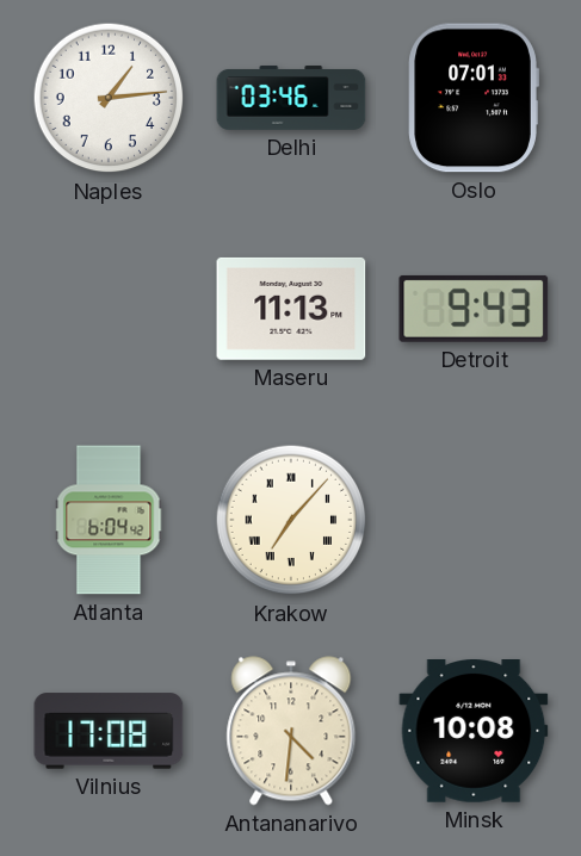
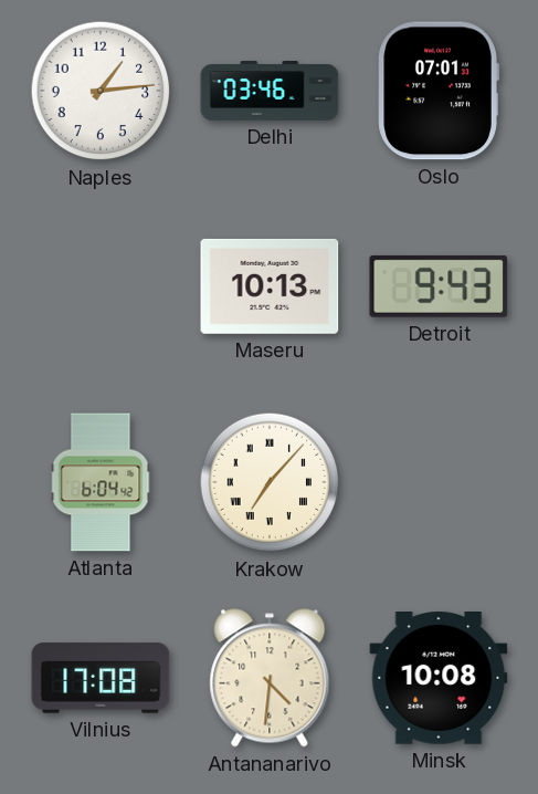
Maseru: 11:13 -> 10:13
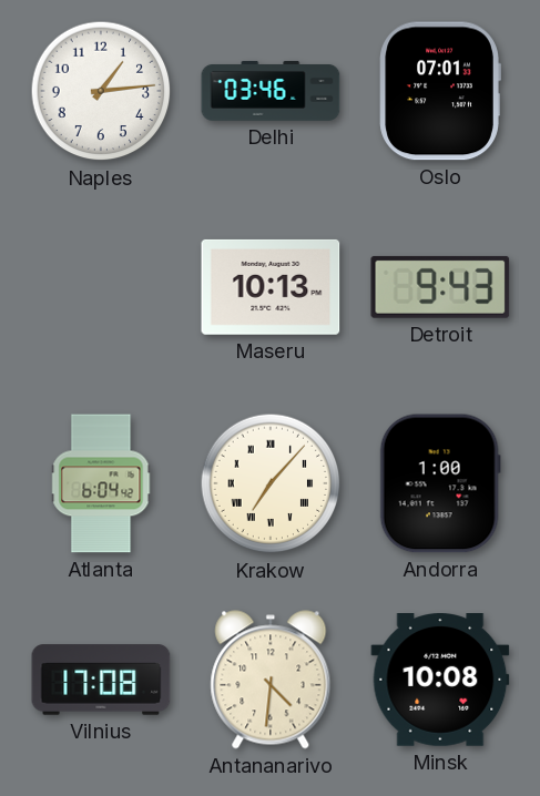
Andorra: none -> 1:00
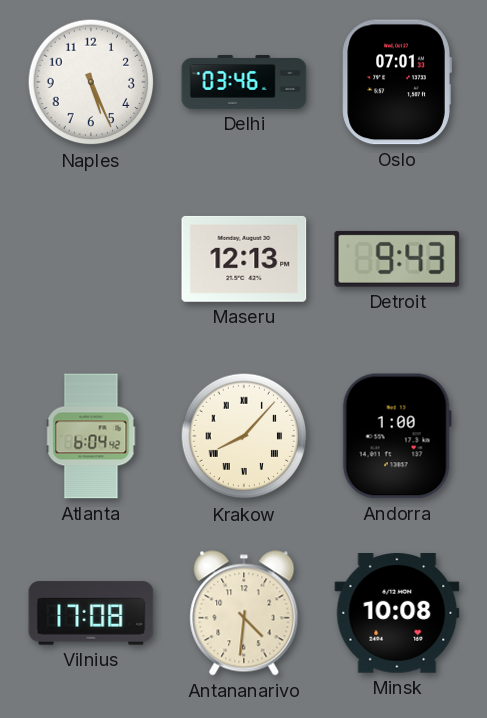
Naples: 1:14 -> 5:26
Maseru: 10:13 -> 12:13
Krakow: 7:07 -> 8:07
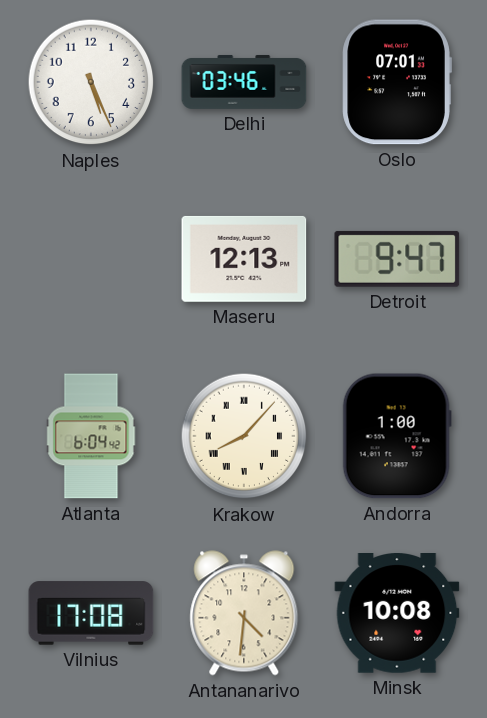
Detroit: 9:43 -> 9:47
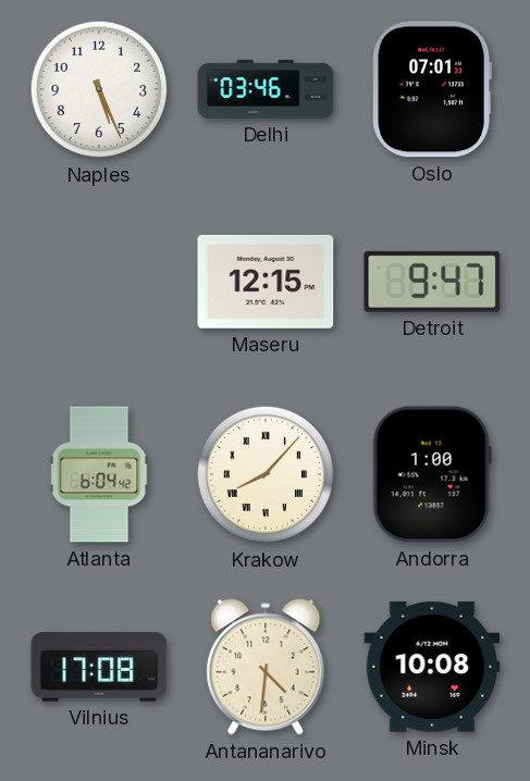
Maseru: 12:13 -> 12:15
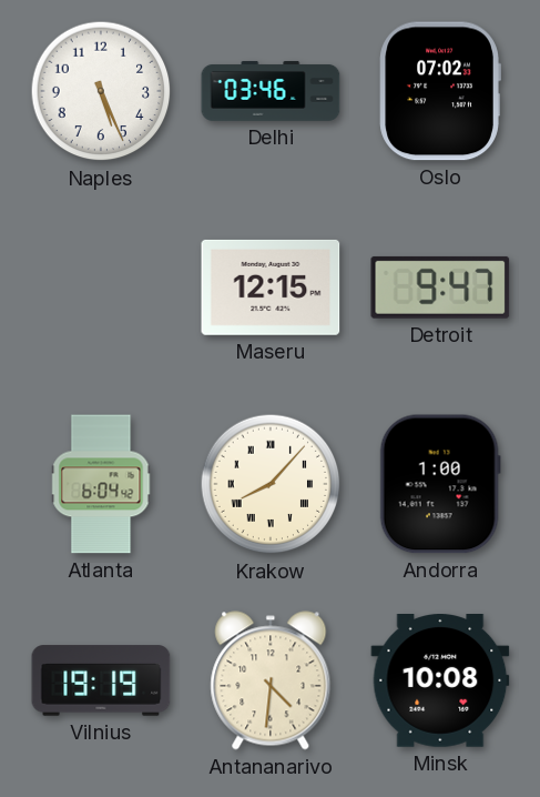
Oslo: 07:01 -> 07:02
Vilnius: 17:08 -> 19:19
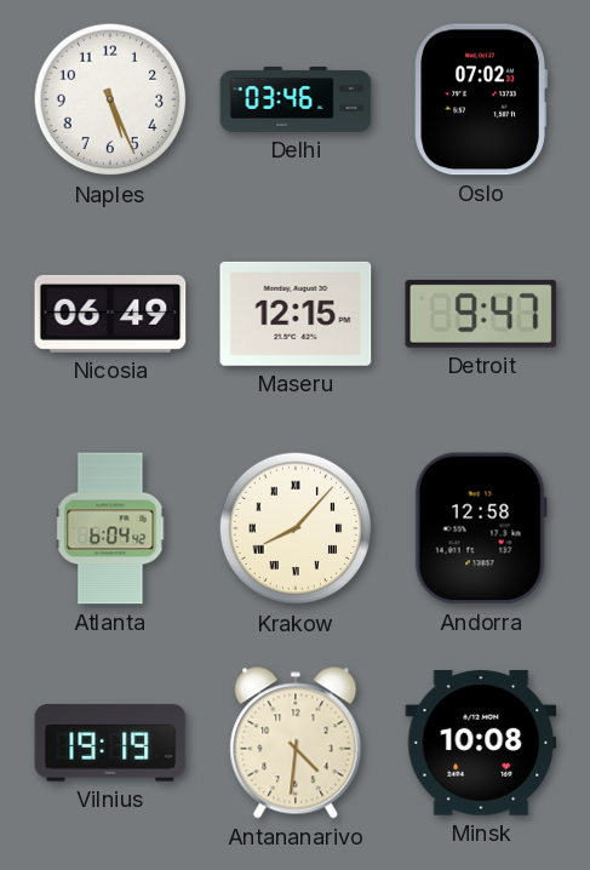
Nicosia: none -> 06:49
Andorra: 1:00 -> 12:58
